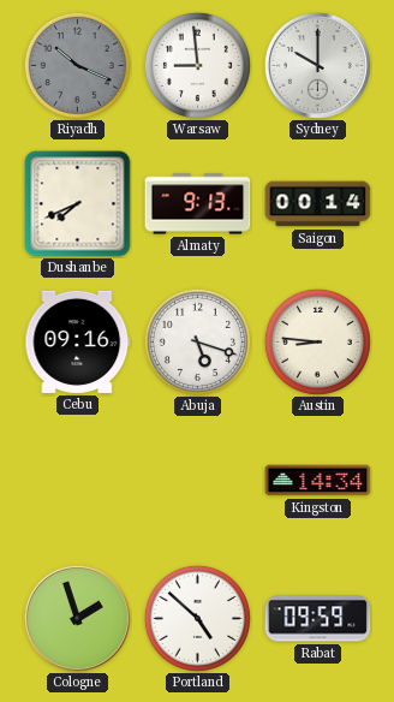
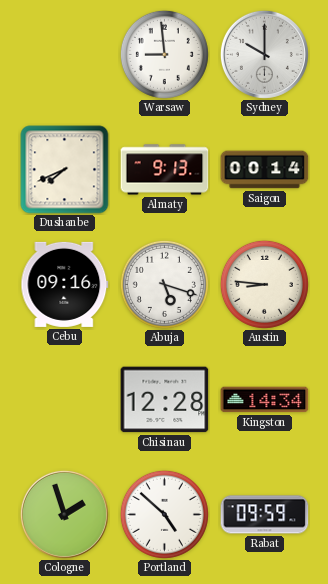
Riyadh: 10:19 -> none
Chisinau: none -> 12:28
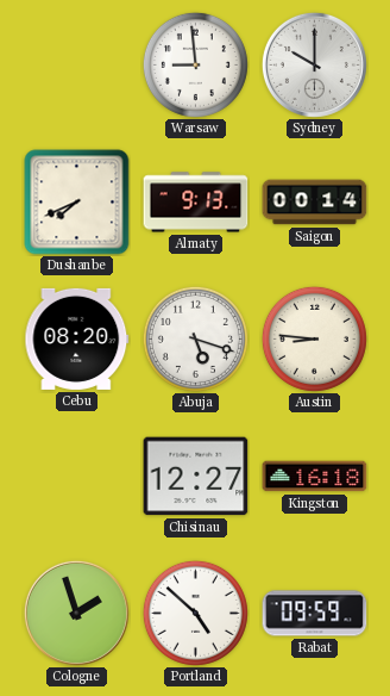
Cebu: 09:16 -> 08:20
Chisinau: 12:28 -> 12:27
Kingston: 14:34 -> 16:18
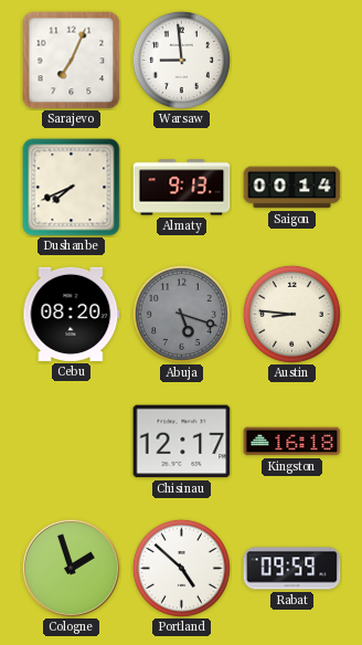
Sarajevo: none -> 7:04
Sydney: 10:00 -> none
Abuja dial: white -> grey
Chisinau: 12:27 -> 12:17
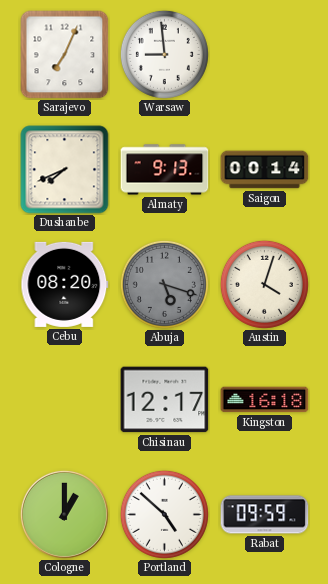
Austin: 8:46 -> 4:03
Cologne: 1:57 -> 1:00
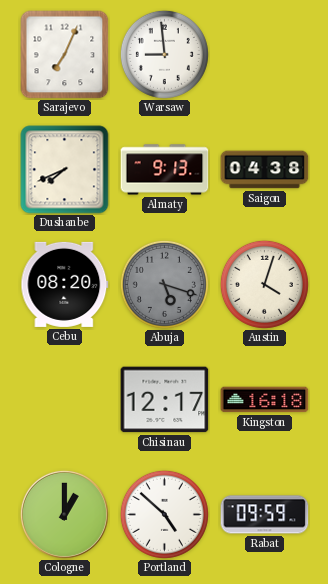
Saigon: 00:14 -> 04:38
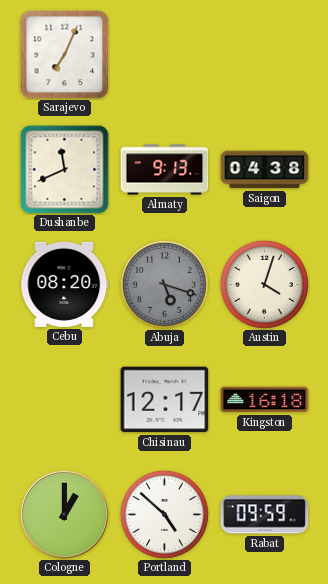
Warsaw: 8:59 -> none
Dushanbe: 7:41 -> 11:41
